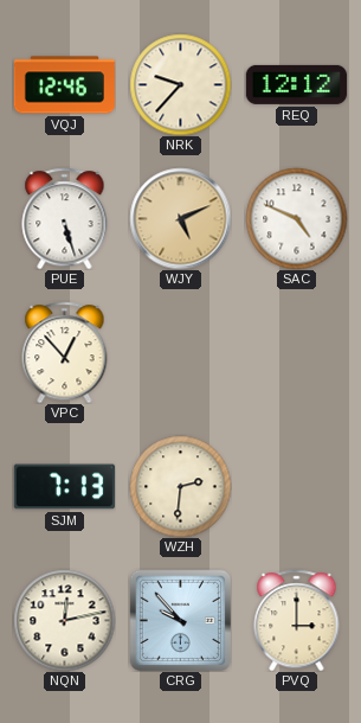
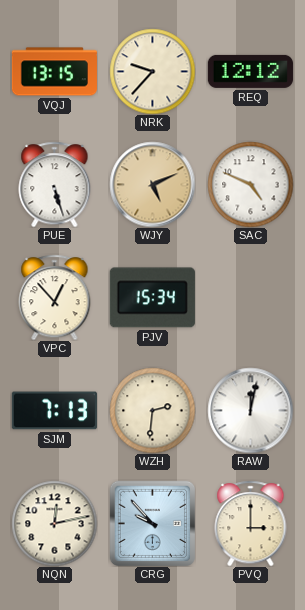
VQJ: 12:46 -> 13:15
PJV: none -> 15:34
RAW: none -> 12:02
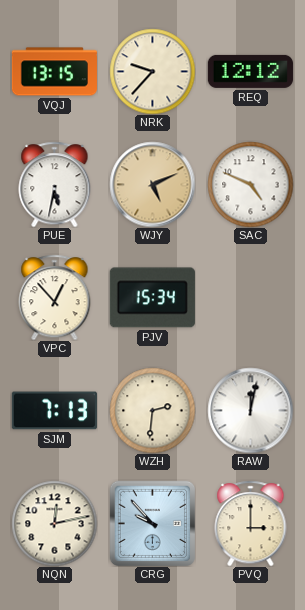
PUE: 5:27 -> 5:32
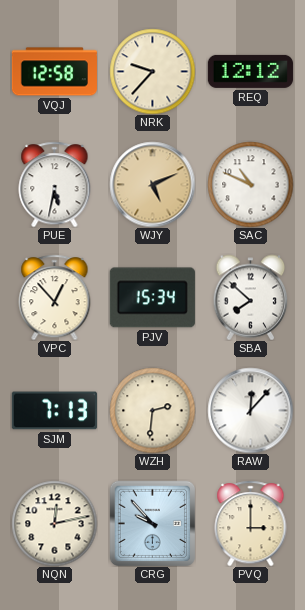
VQJ: 13:15 -> 12:58
SAC: 4:49 -> 10:49
SBA: none -> 7:52
RAW: 12:02 -> 12:07
